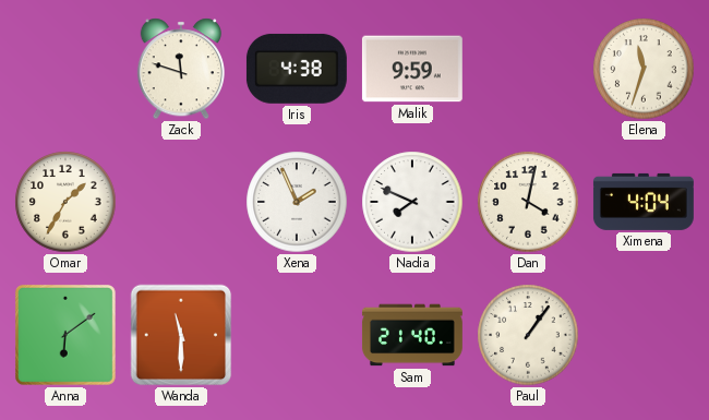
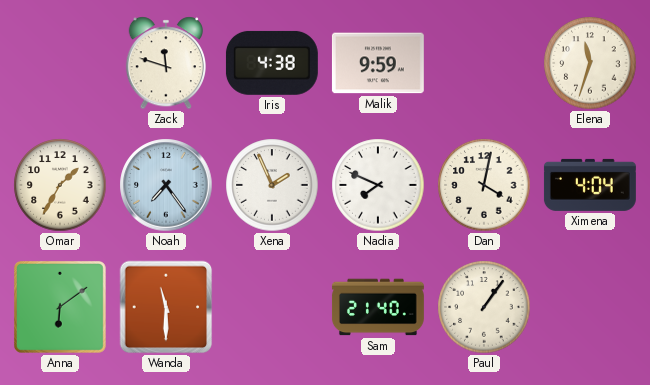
Noah: none -> 7:24
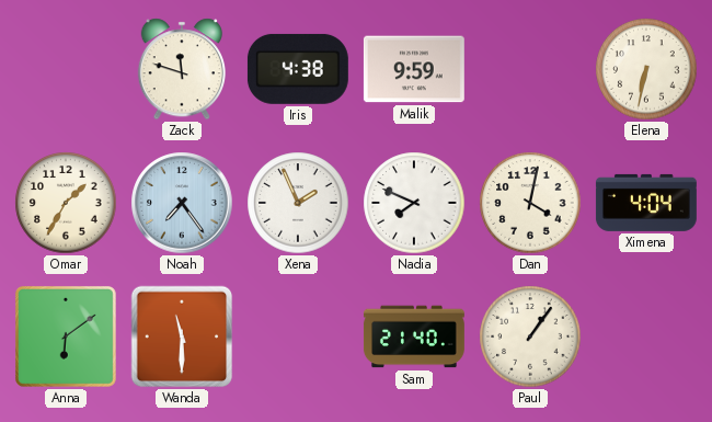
Elena: 11:33 -> 6:32
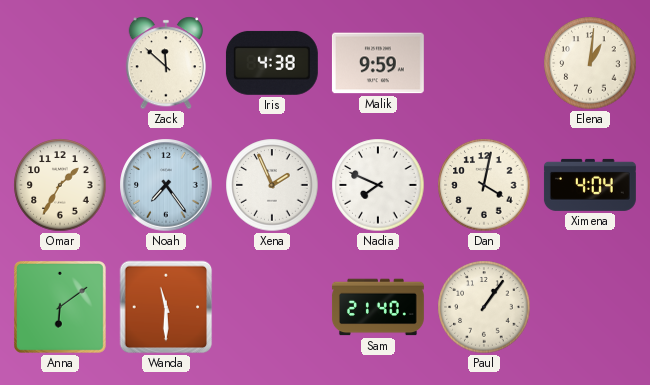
Zack: 11:48 -> 11:52
Elena: 6:32 -> 1:01
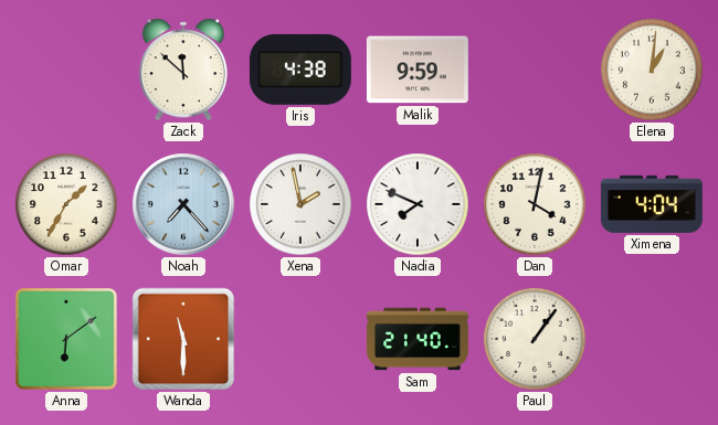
Noah: 7:24 -> 7:23
Xena: 1:56 -> 1:58
